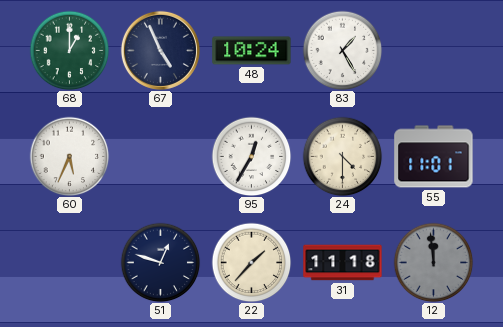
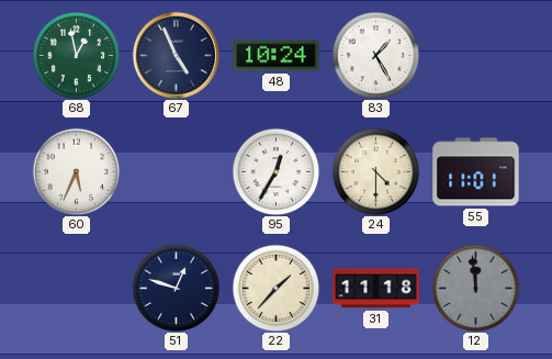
68: 1:00 -> 12:58
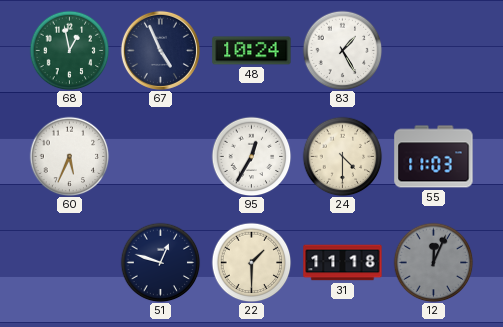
55: 11:01 -> 11:03
22: 1:37 -> 1:30
12: 11:59 -> 12:04
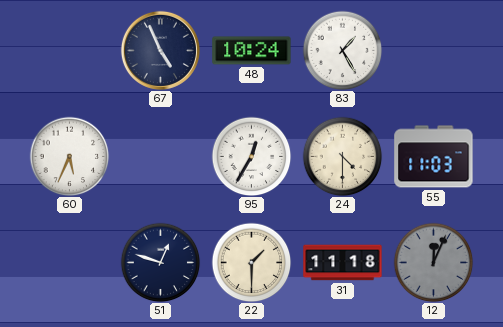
68: 12:58 -> none
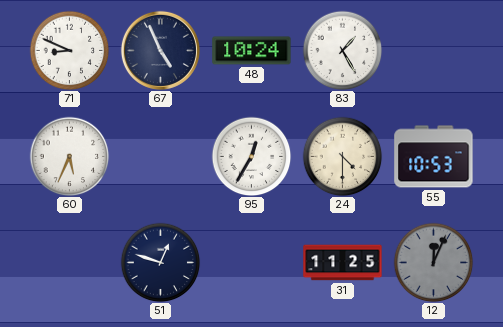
71: none -> 8:49
55: 11:03 -> 10:53
22: 1:30 -> none
31: 11:18 -> 11:25
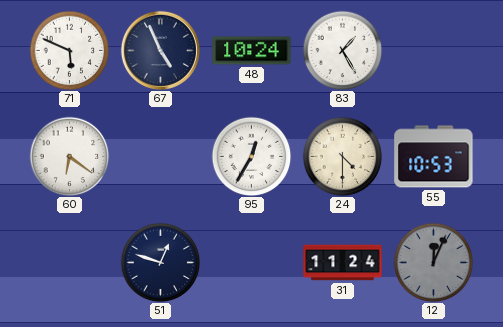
71: 8:49 -> 5:49
60: 5:34 -> 6:21
31: 11:25 -> 11:24
